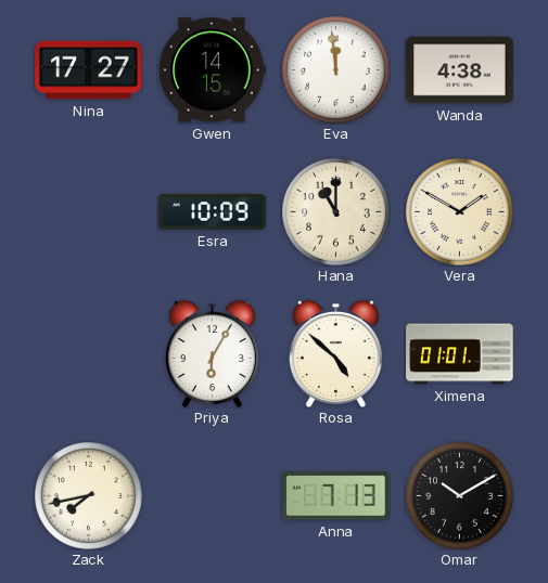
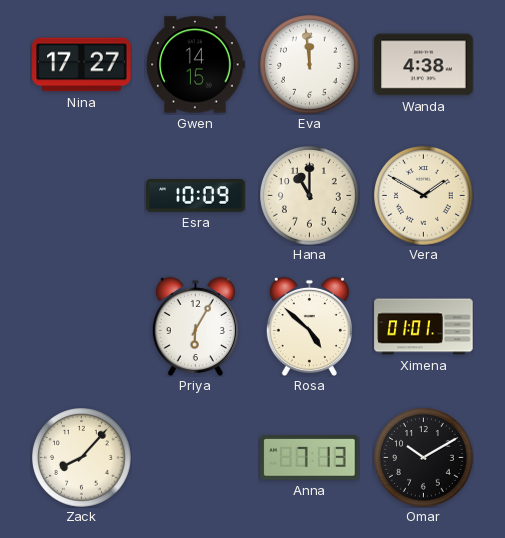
Zack: 7:43 -> 8:07
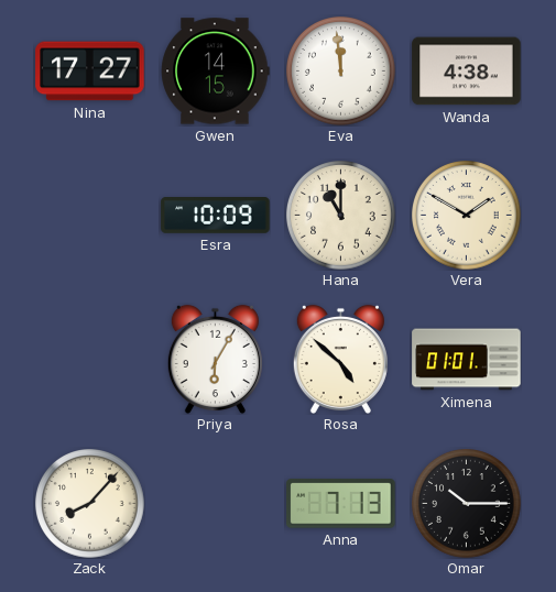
Omar: 10:10 -> 10:15
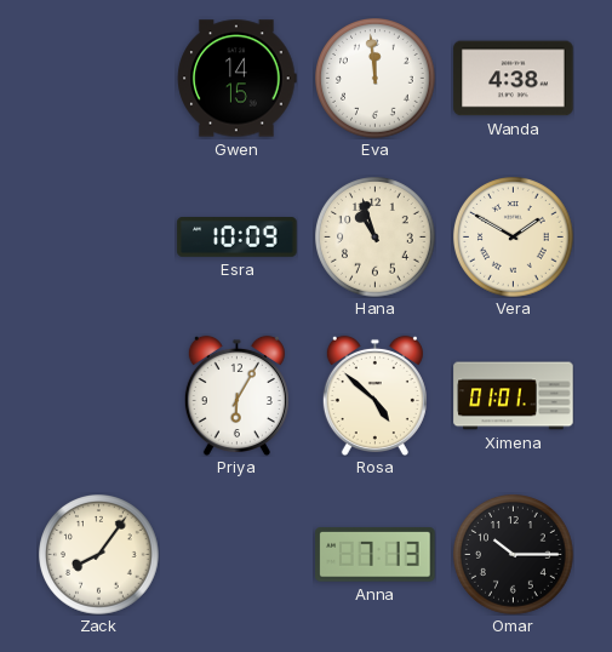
Nina: 17:27 -> none
Hana: 11:00 -> 10:57
Zack: 8:07 -> 8:06
